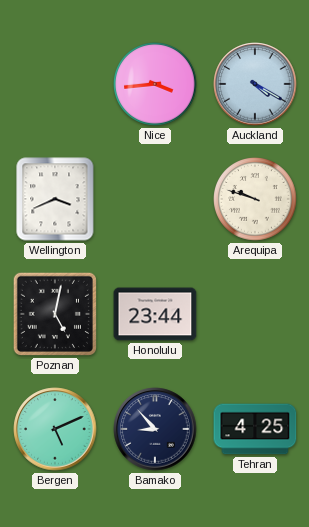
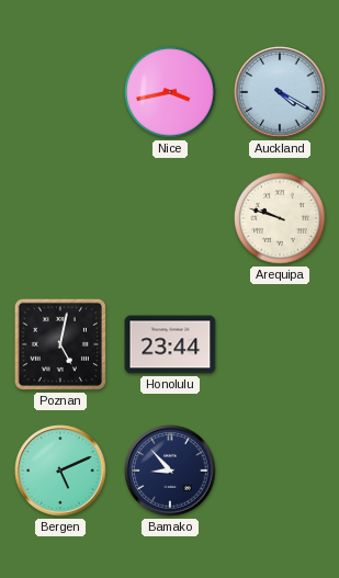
Nice: 3:44 -> 3:43
Wellington: 3:41 -> none
Tehran: 4:25 -> none
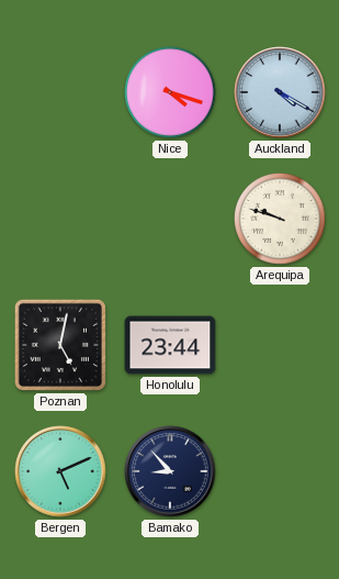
Nice: 3:43 -> 4:18
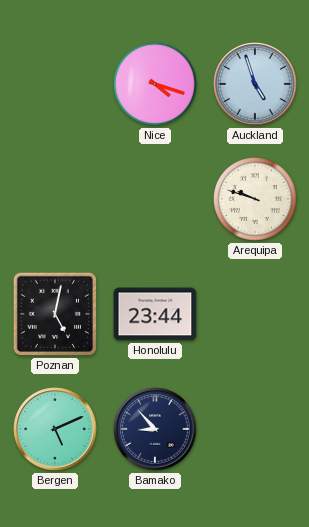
Auckland: 4:20 -> 4:57
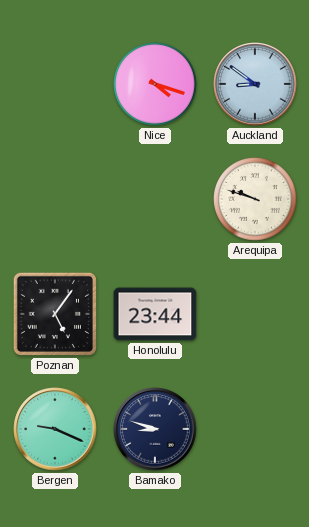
Auckland: 4:57 -> 8:51
Poznan: 5:02 -> 5:06
Bergen: 5:11 -> 9:19
Bamako: 8:53 -> 8:48
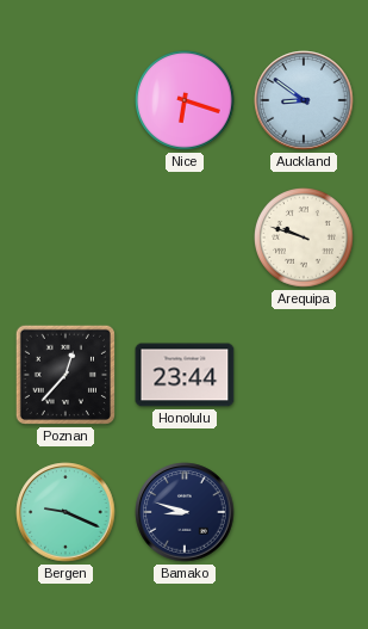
Nice: 4:18 -> 6:18
Poznan: 5:06 -> 12:37
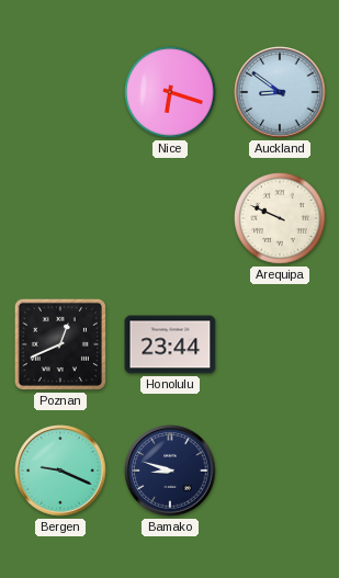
Arequipa: 9:48 -> 9:49
Poznan: 12:37 -> 12:41
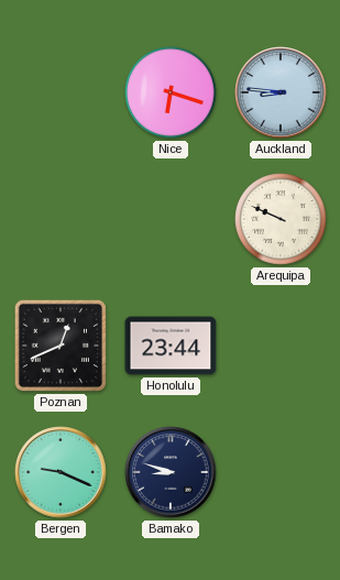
Auckland: 8:51 -> 8:46
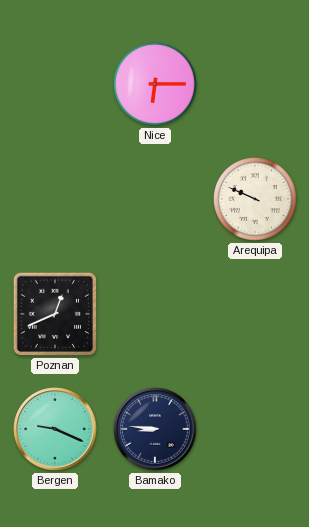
Nice: 6:18 -> 6:15
Auckland: 8:46 -> none
Honolulu: 23:44 -> none
Bamako: 8:48 -> 8:46
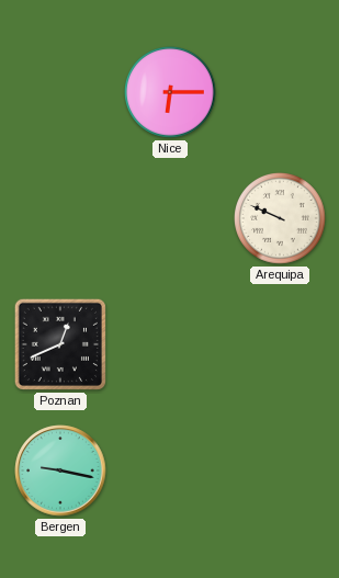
Bergen: 9:19 -> 9:17
Bamako: 8:46 -> none
